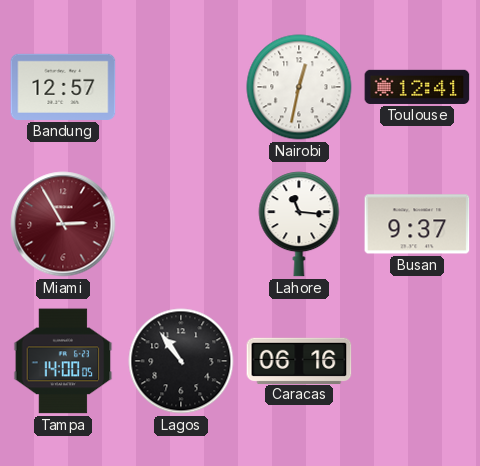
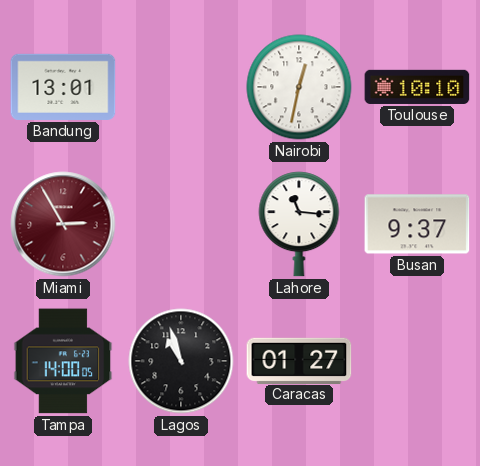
Bandung: 12:57 -> 13:01
Toulouse: 12:41 -> 10:10
Lagos: 10:54 -> 10:57
Caracas: 06:16 -> 01:27
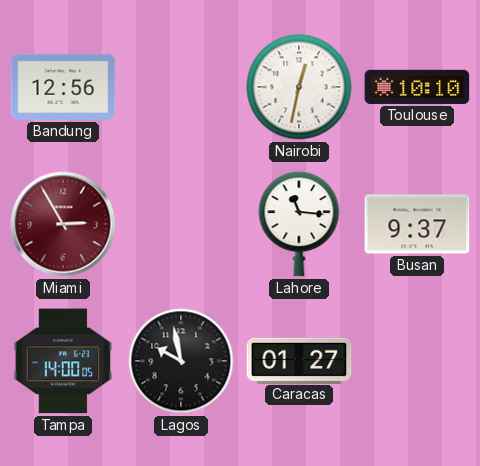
Bandung: 13:01 -> 12:56
Lagos: 10:57 -> 9:58
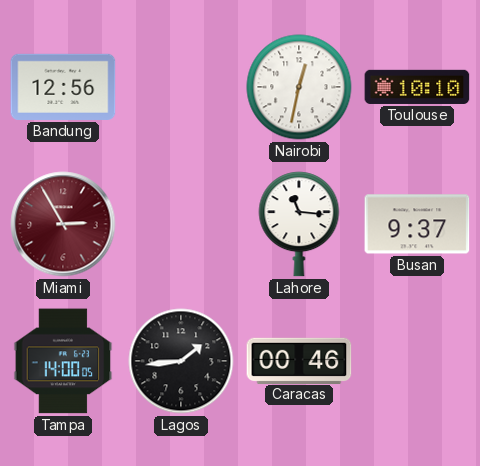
Lagos: 9:58 -> 1:44
Caracas: 01:27 -> 00:46
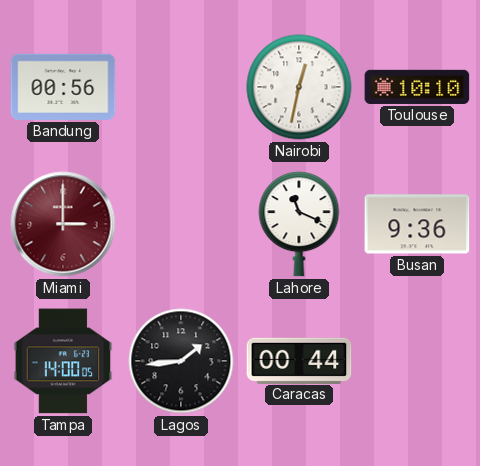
Bandung: 12:56 -> 00:56
Miami: 2:55 -> 3:00
Lahore: 11:16 -> 11:19
Busan: 9:37 -> 9:36
Caracas: 00:46 -> 00:44
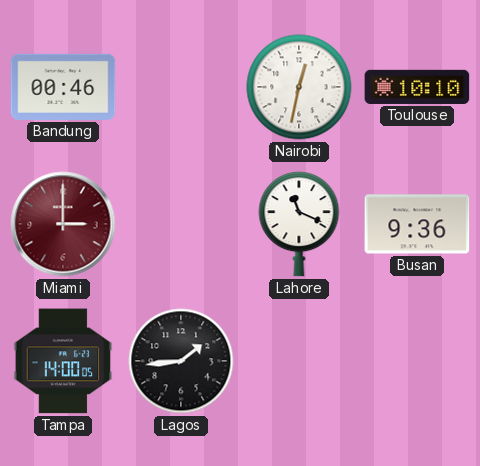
Bandung: 00:56 -> 00:46
Caracas: 00:44 -> none
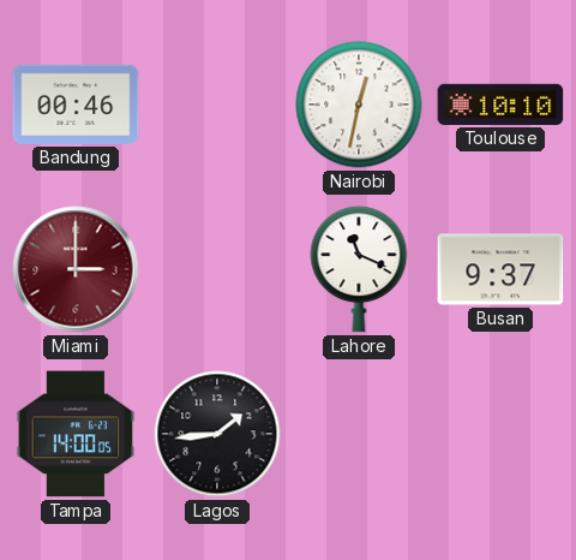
Busan: 9:36 -> 9:37
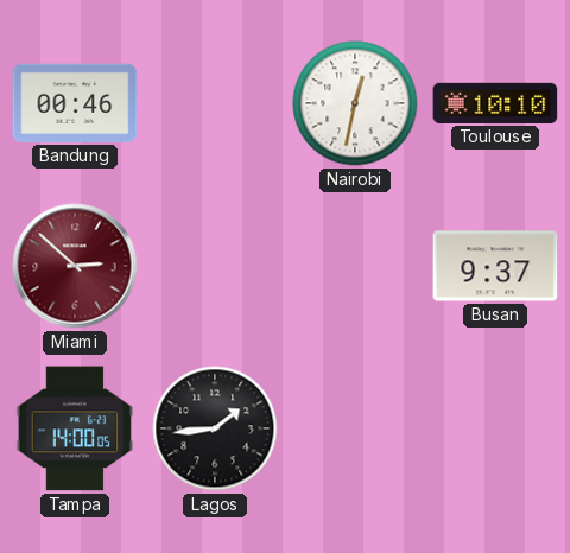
Miami: 3:00 -> 2:52
Lahore: 11:19 -> none
